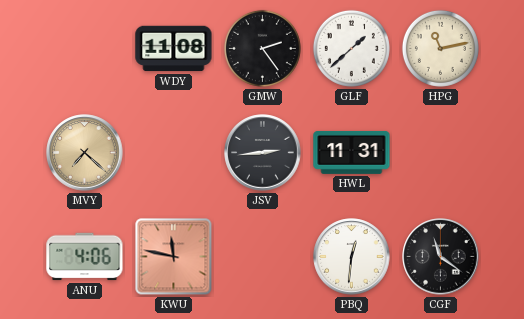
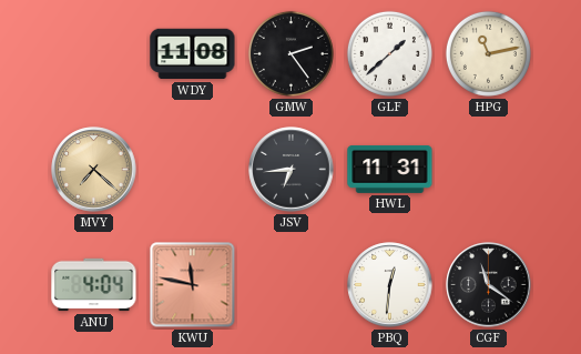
JSV: 2:44 -> 6:44
ANU: 4:06 -> 4:04
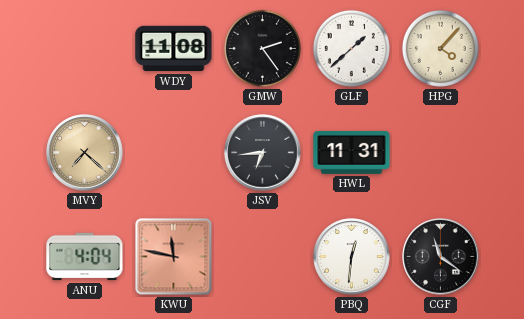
HPG: 11:13 -> 4:07
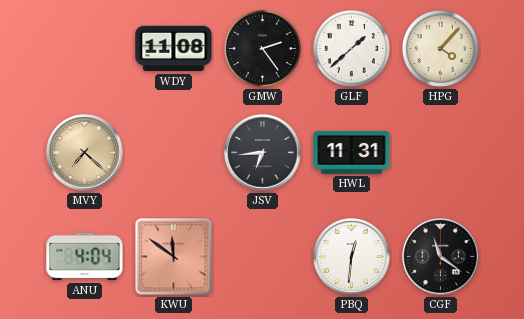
KWU: 11:47 -> 11:51
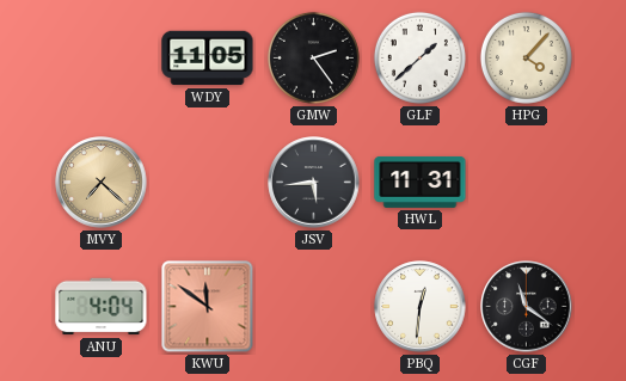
WDY: 11:08 -> 11:05
JSV: 6:44 -> 5:44
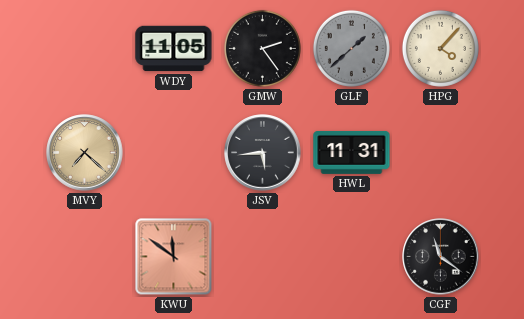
GLF dial: white -> grey
ANU: 4:04 -> none
PBQ: 12:31 -> none
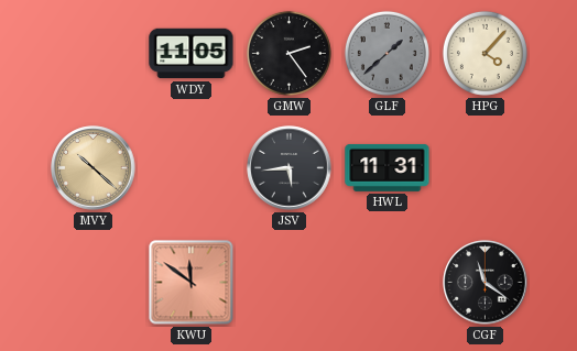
MVY: 7:22 -> 10:22
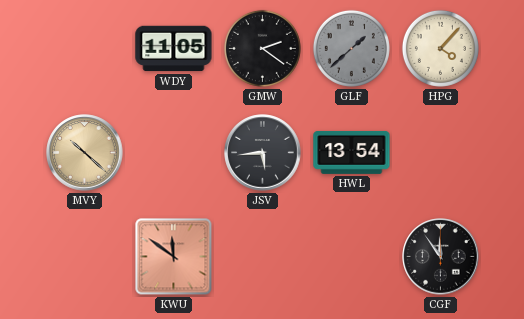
GMW: 2:24 -> 2:21
HWL: 11:31 -> 13:54
CGF: 11:21 -> 11:54
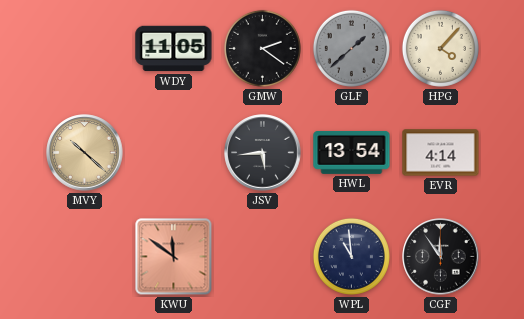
EVR: none -> 4:14
WPL: none -> 10:59
